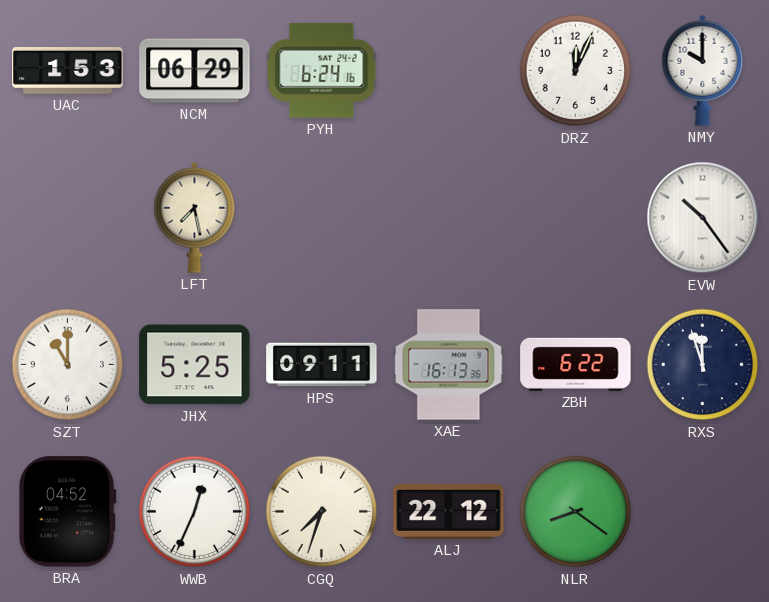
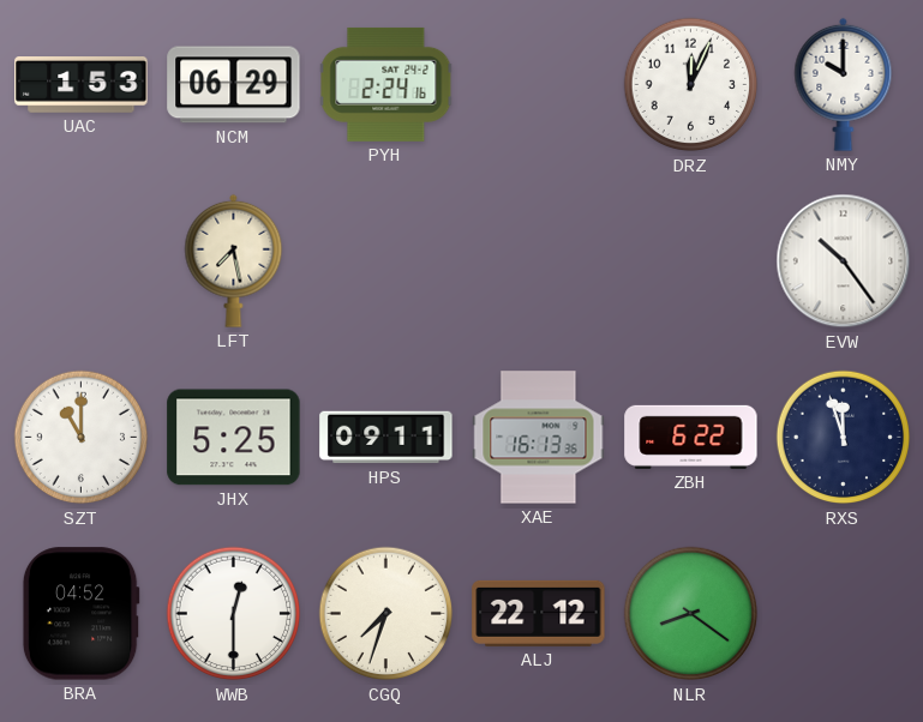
PYH: 6:24 -> 2:24
WWB: 12:34 -> 12:30
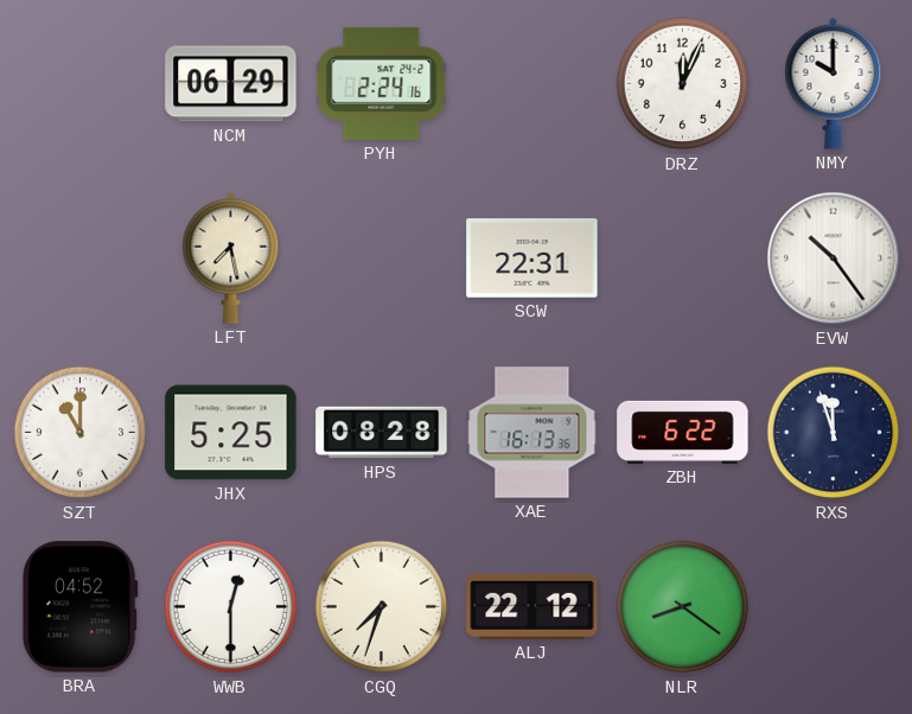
UAC: 1:53 -> none
SCW: none -> 22:31
HPS: 09:11 -> 08:28
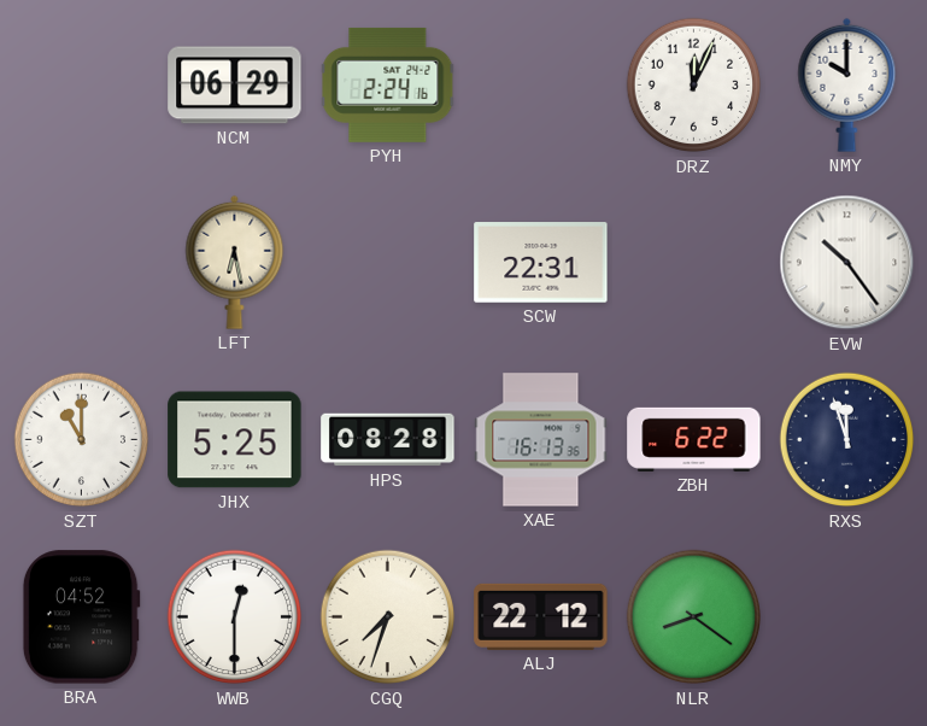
LFT: 7:28 -> 6:28
